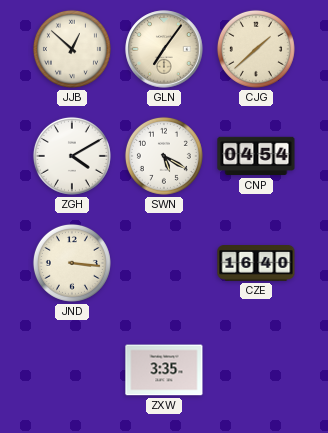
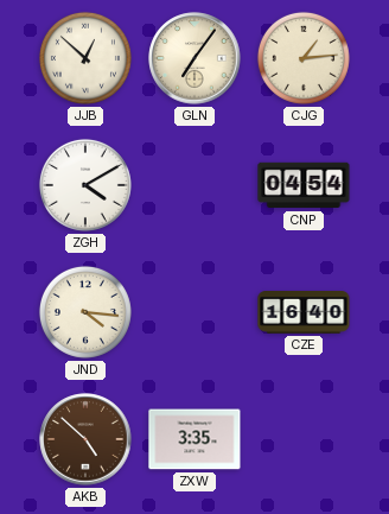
CJG: 1:38 -> 1:14
SWN: 5:20 -> none
JND: 3:16 -> 4:16
AKB: none -> 4:52
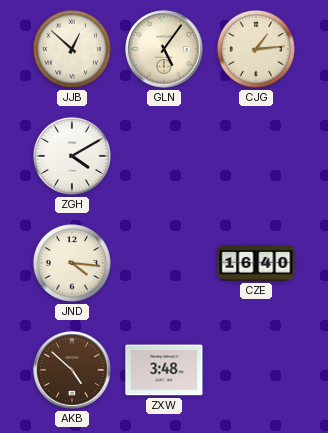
GLN: 7:06 -> 5:06
CNP: 04:54 -> none
ZXW: 3:35 -> 3:48
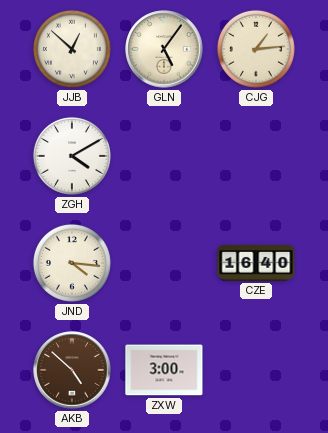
ZXW: 3:48 -> 3:00
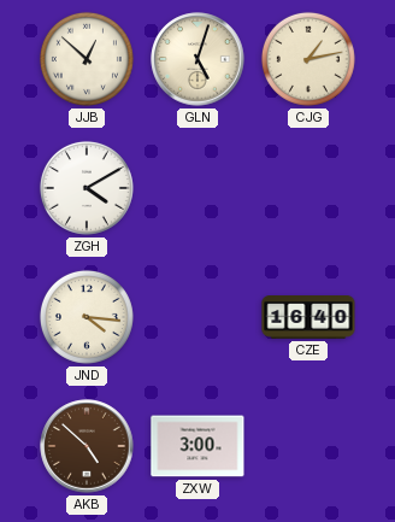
GLN: 5:06 -> 5:03
CJG: 1:14 -> 1:13
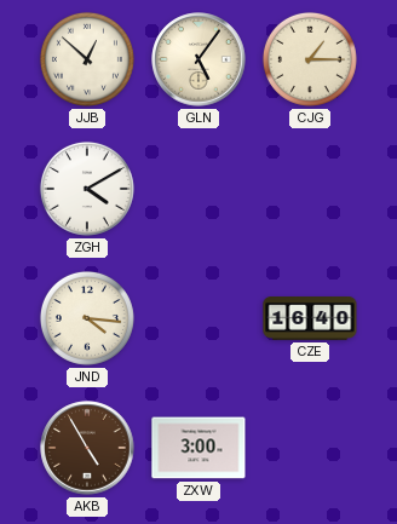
GLN: 5:03 -> 5:06
CJG: 1:13 -> 1:15
AKB: 4:52 -> 4:55
